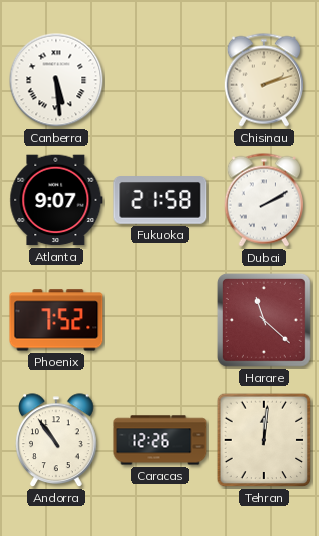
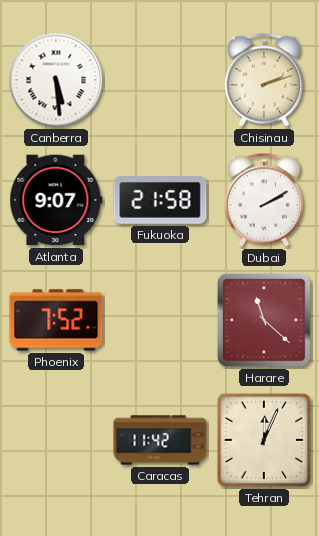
Andorra: 10:54 -> none
Caracas: 12:26 -> 11:42
Tehran: 12:01 -> 12:04
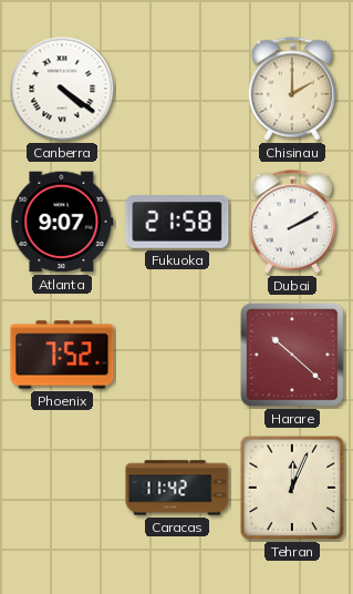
Canberra: 5:29 -> 4:21
Chisinau: 2:12 -> 2:00
Harare: 11:22 -> 10:22
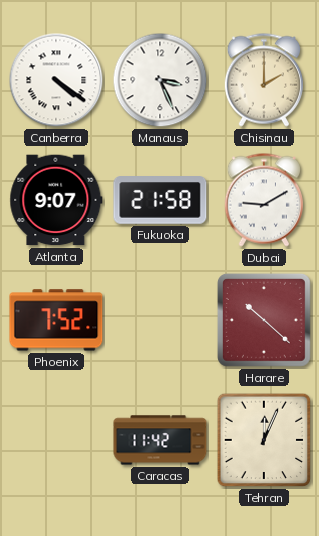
Manaus: none -> 3:26
Dubai: 2:10 -> 9:10
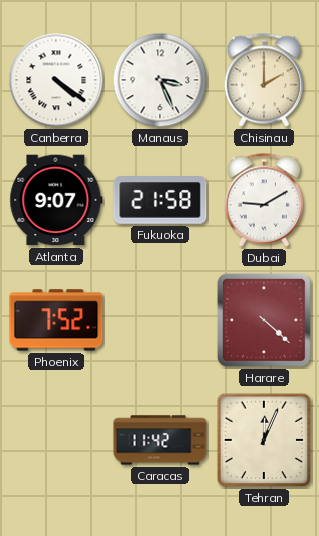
Harare: 10:22 -> 4:22
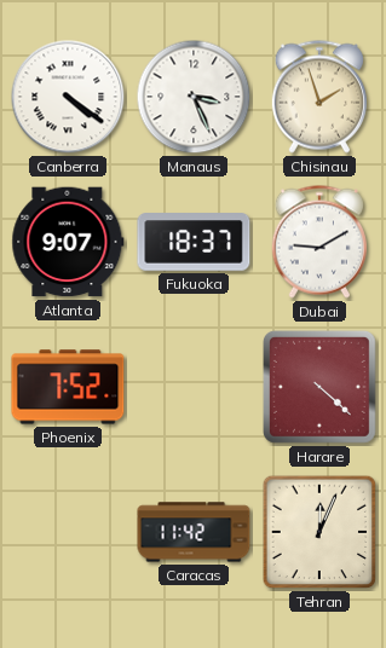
Chisinau: 2:00 -> 1:57
Fukuoka: 21:58 -> 18:37
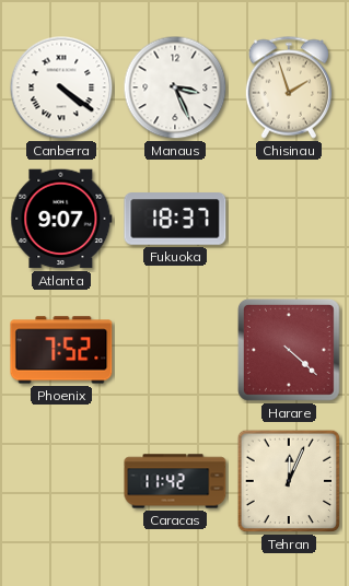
Dubai: 9:10 -> none
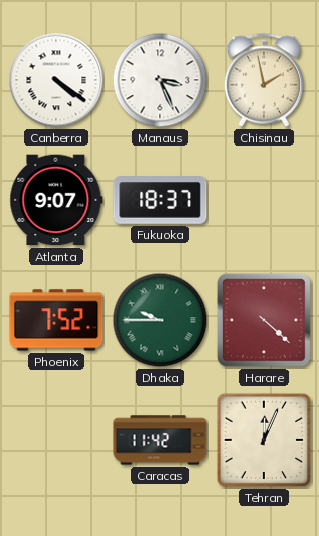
Chisinau: 1:57 -> 1:58
Dhaka: none -> 9:45
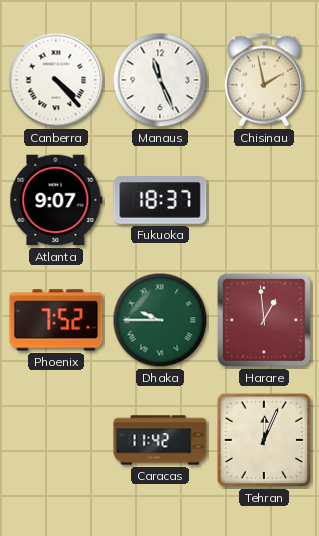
Canberra: 4:21 -> 4:23
Manaus: 3:26 -> 11:26
Harare: 4:22 -> 12:59
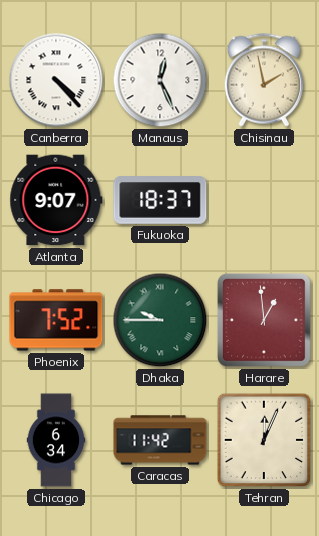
Manaus: 11:26 -> 12:26
Chicago: none -> 6:34
